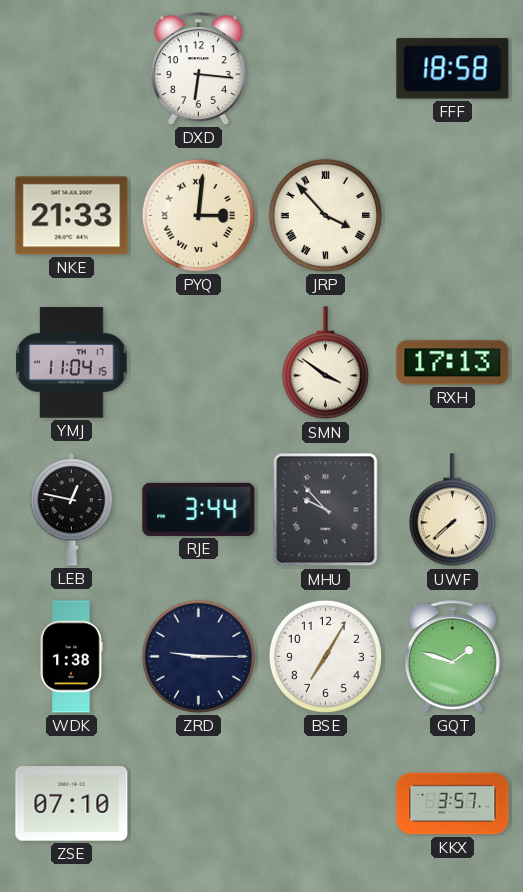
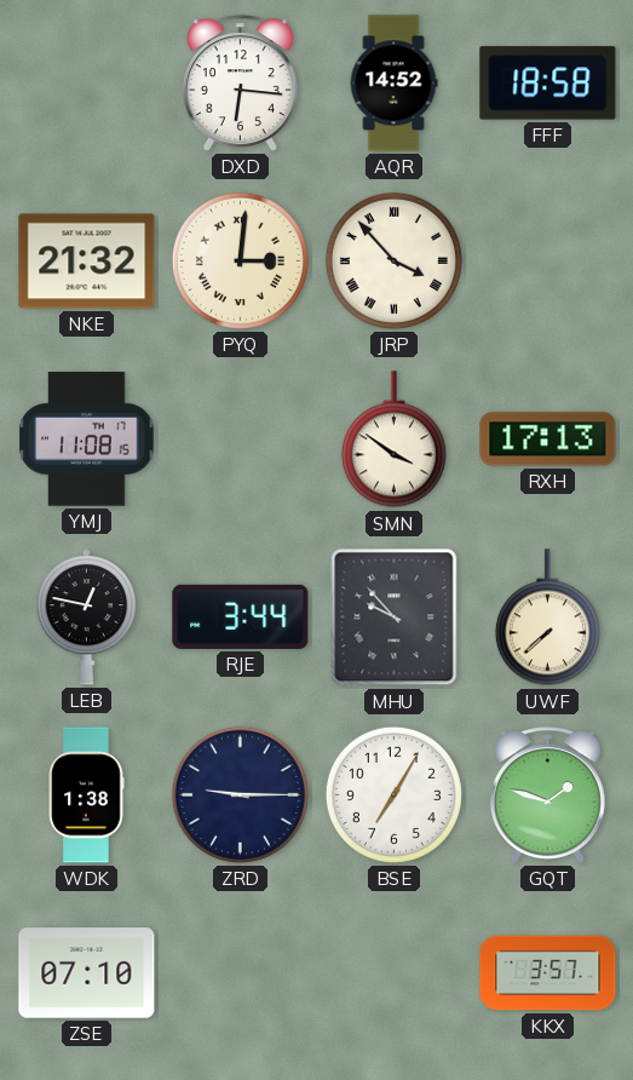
AQR: none -> 14:52
NKE: 21:33 -> 21:32
YMJ: 11:04 -> 11:08
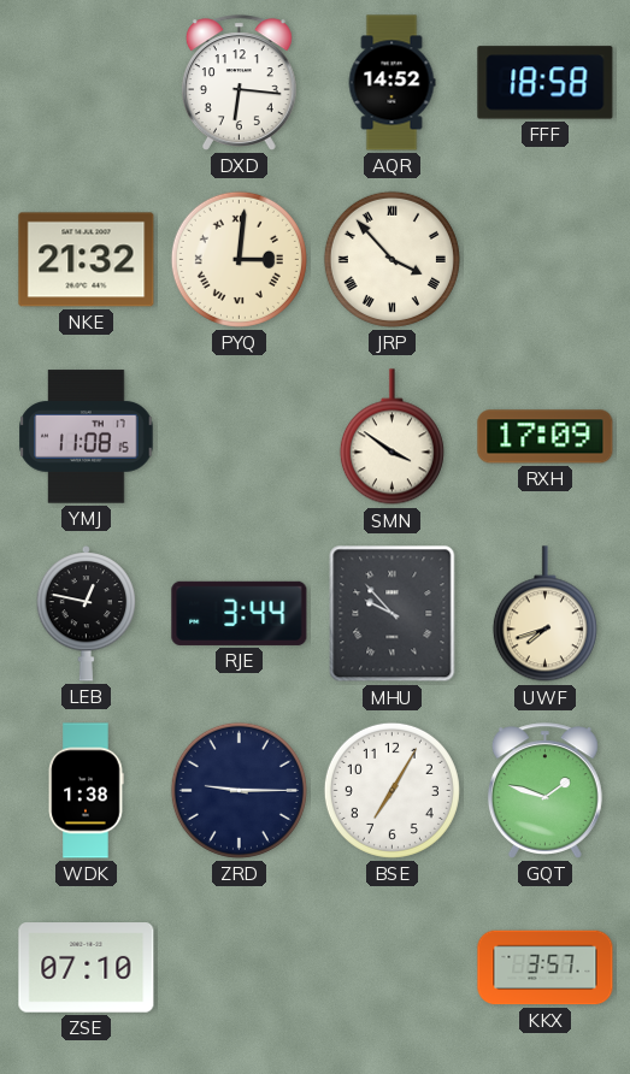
RXH: 17:13 -> 17:09
UWF: 7:38 -> 7:42
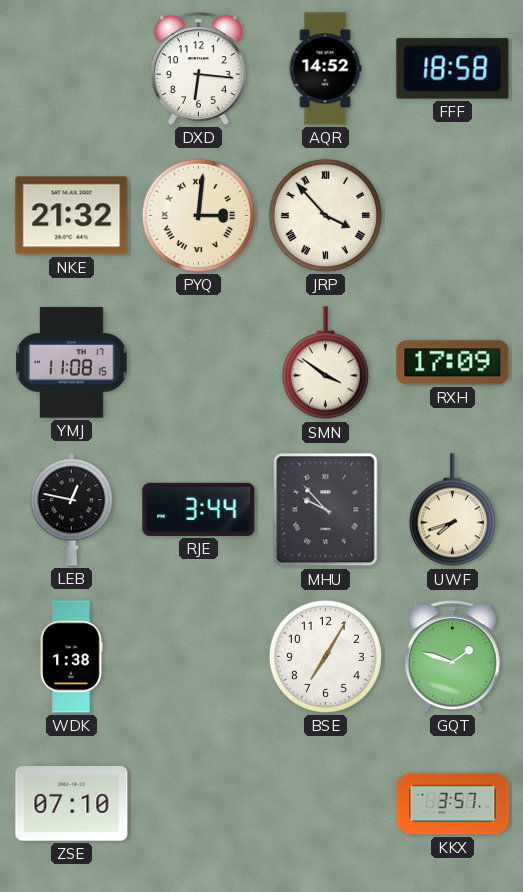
ZRD: 9:15 -> none
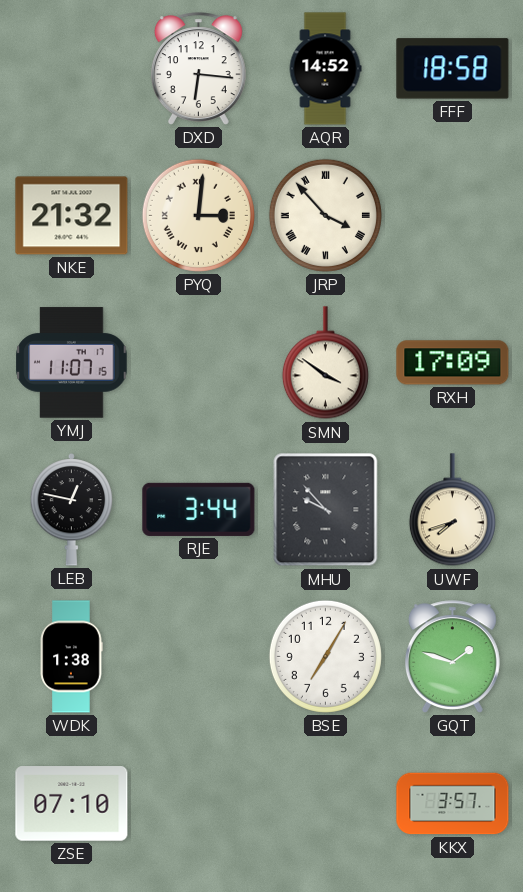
YMJ: 11:08 -> 11:07
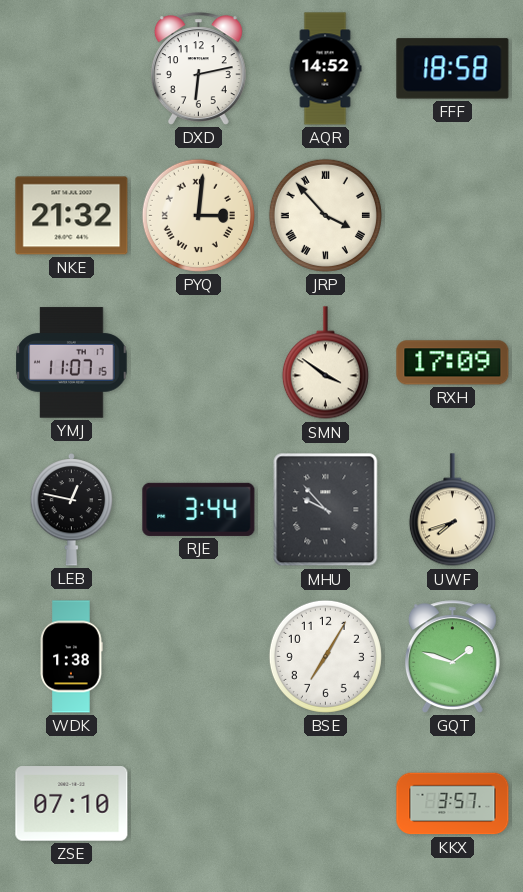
DXD: 6:16 -> 6:13
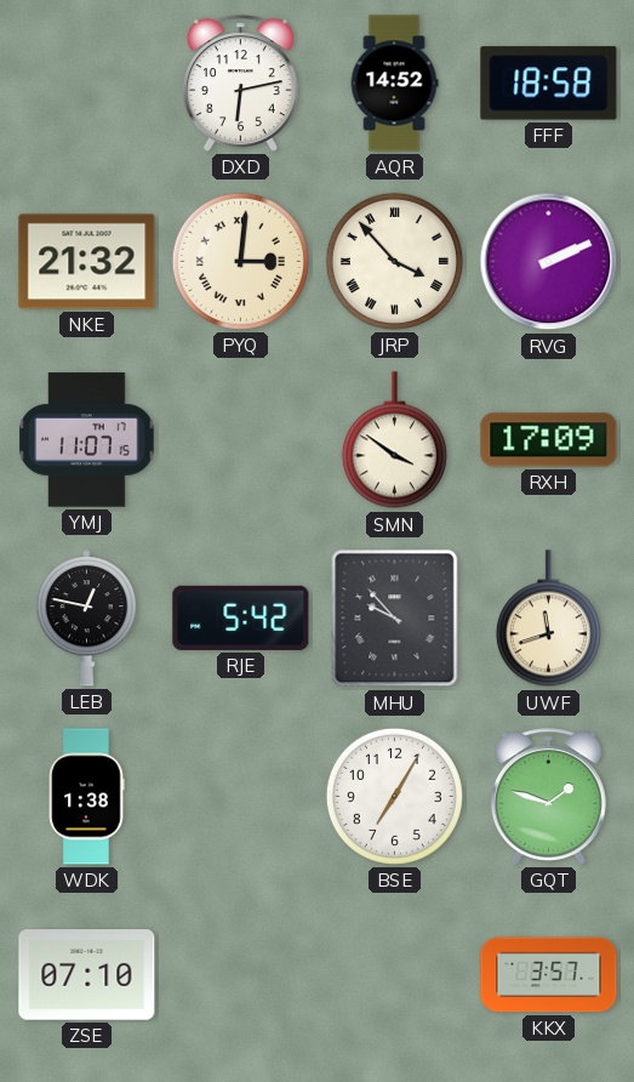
RVG: none -> 2:11
RJE: 3:44 -> 5:42
UWF: 7:42 -> 11:42
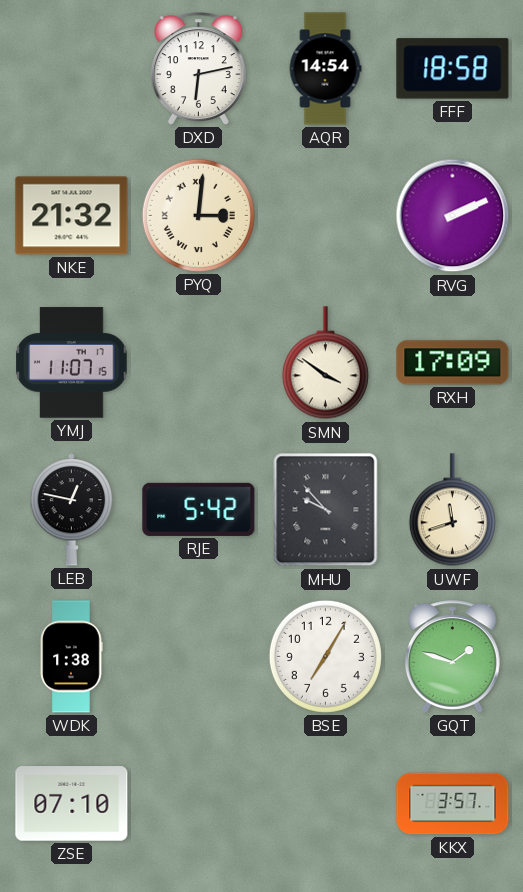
AQR: 14:52 -> 14:54
JRP: 3:53 -> none
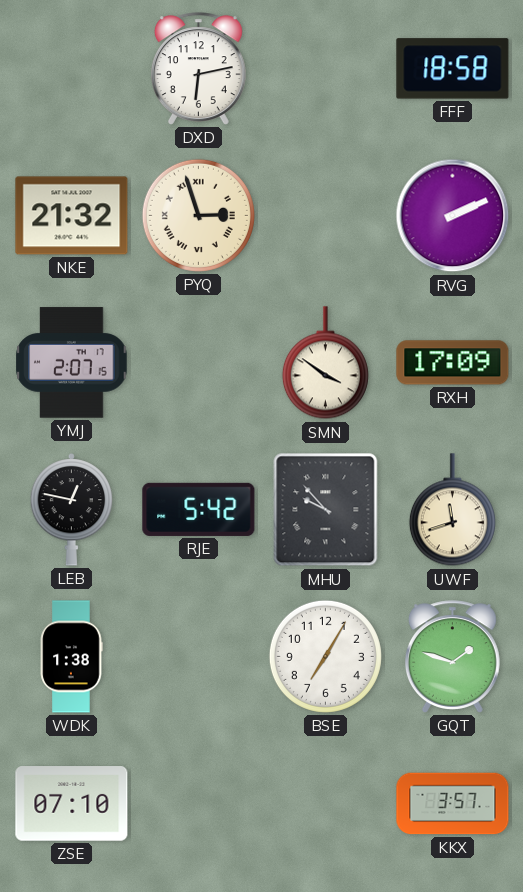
AQR: 14:54 -> none
PYQ: 3:01 -> 2:57
YMJ: 11:07 -> 2:07
